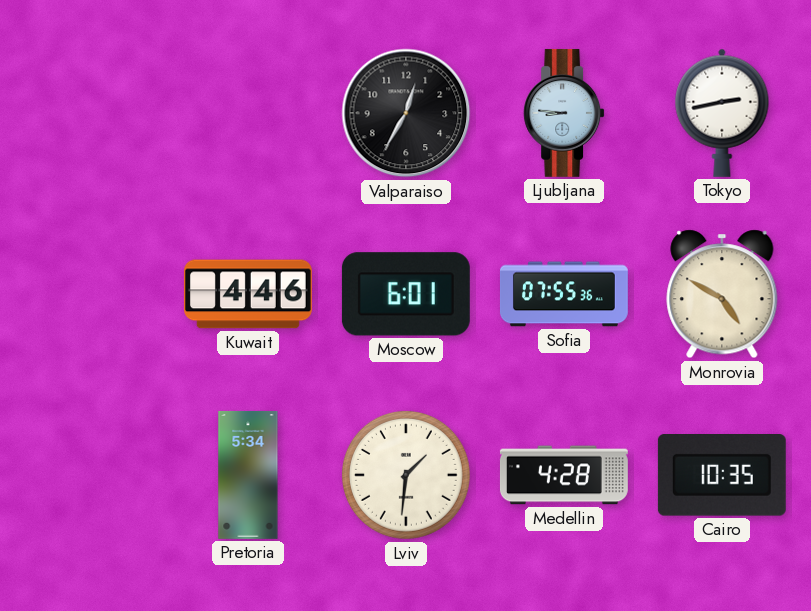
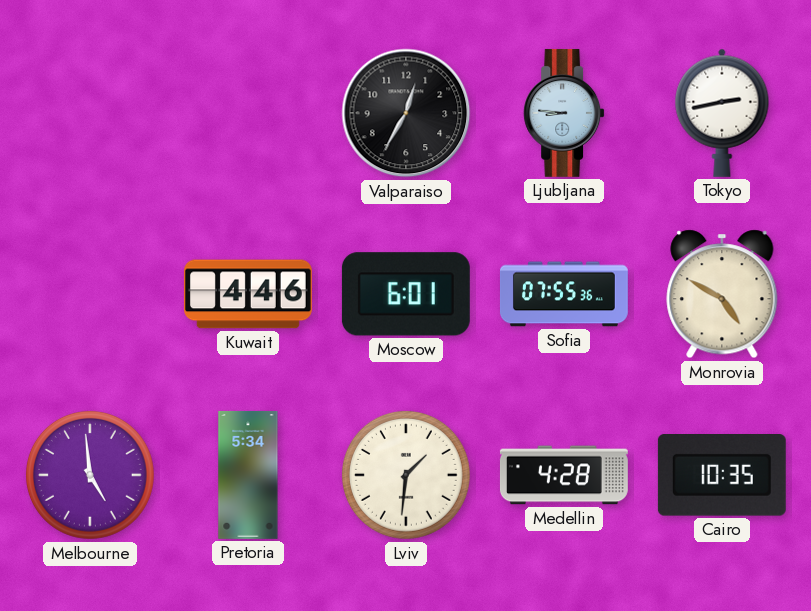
Melbourne: none -> 4:59
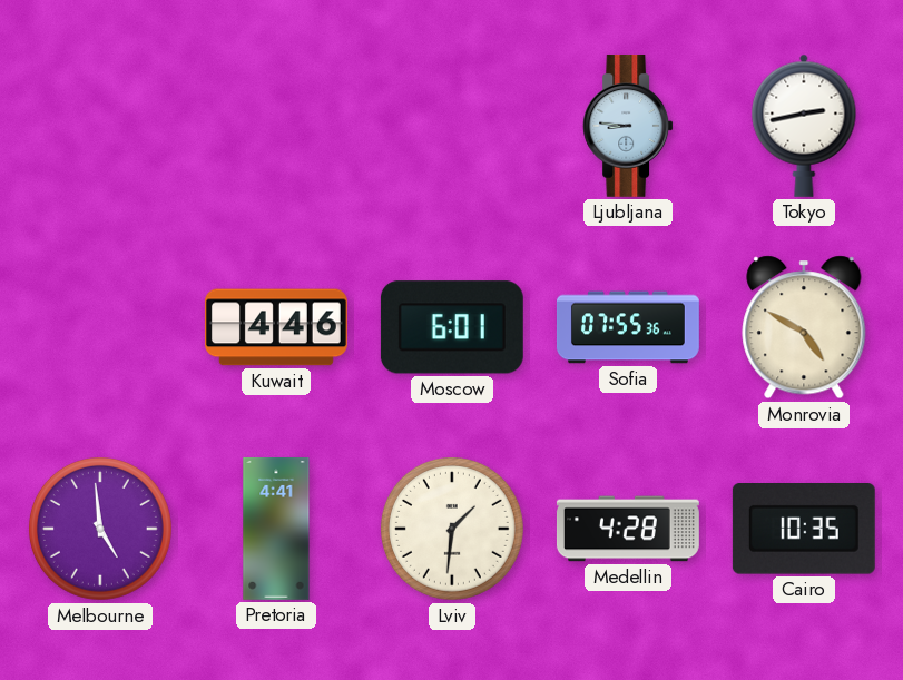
Valparaiso: 12:35 -> none
Pretoria: 5:34 -> 4:41
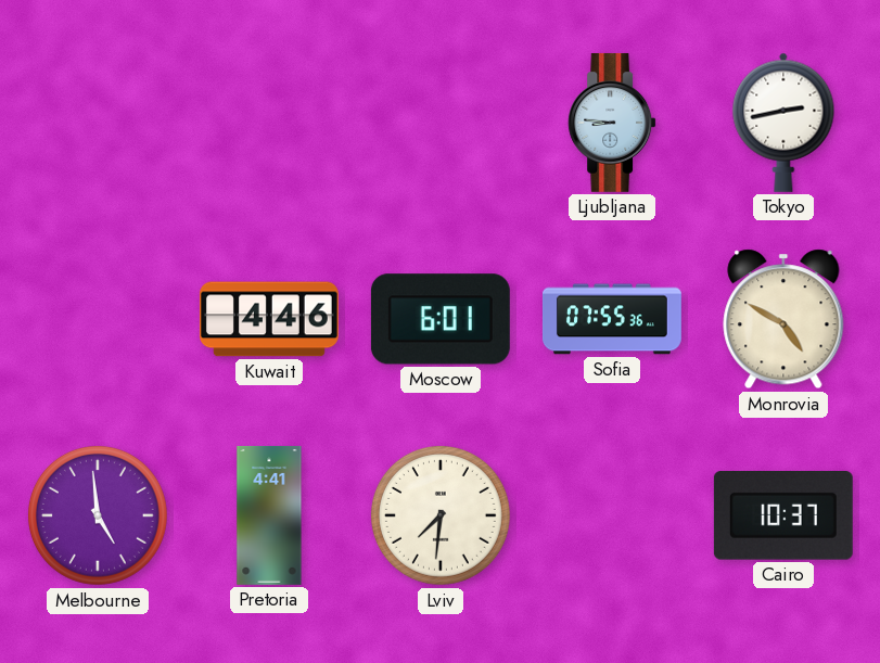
Lviv: 1:31 -> 7:31
Medellin: 4:28 -> none
Cairo: 10:35 -> 10:37
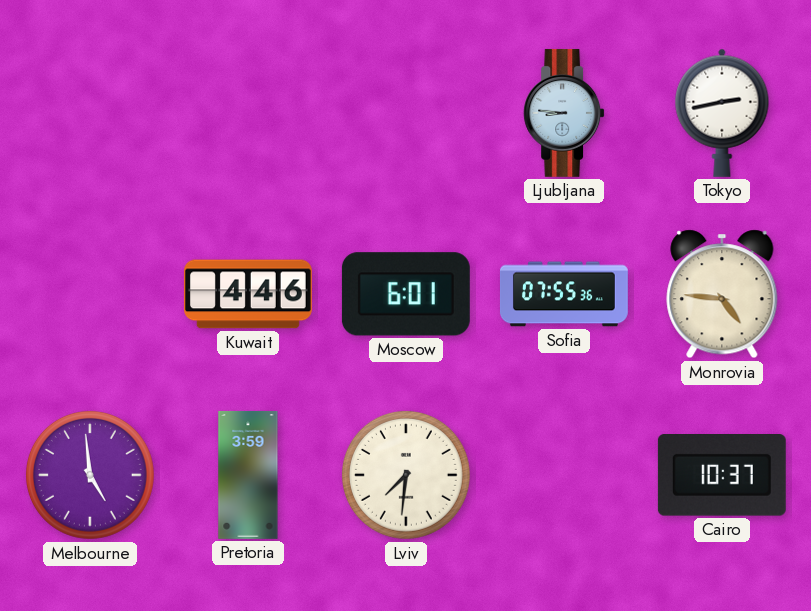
Monrovia: 4:50 -> 4:46
Pretoria: 4:41 -> 3:59
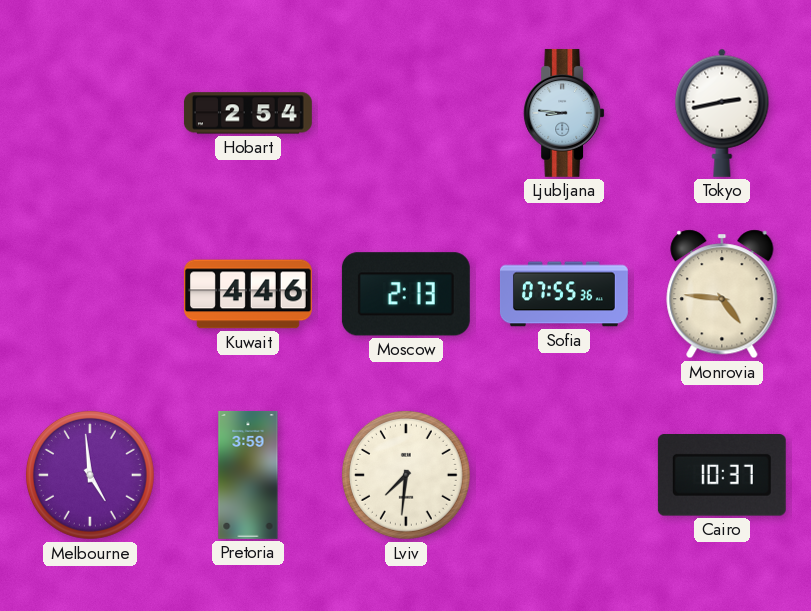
Hobart: none -> 2:54
Moscow: 6:01 -> 2:13
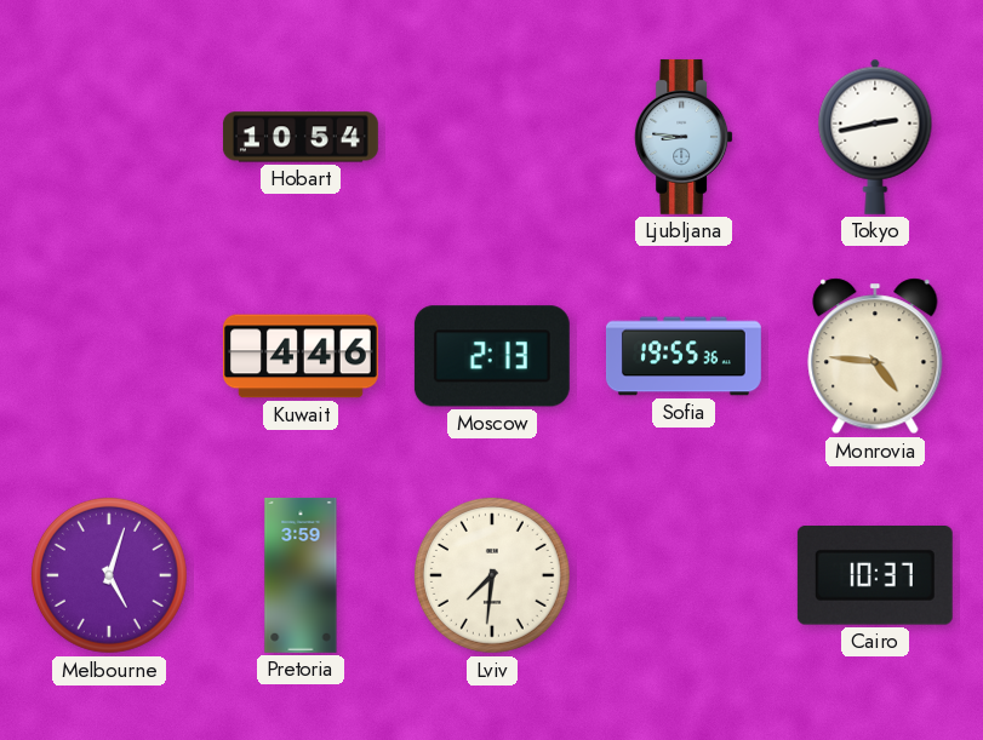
Hobart: 2:54 -> 10:54
Sofia: 07:55 -> 19:55
Melbourne: 4:59 -> 5:03
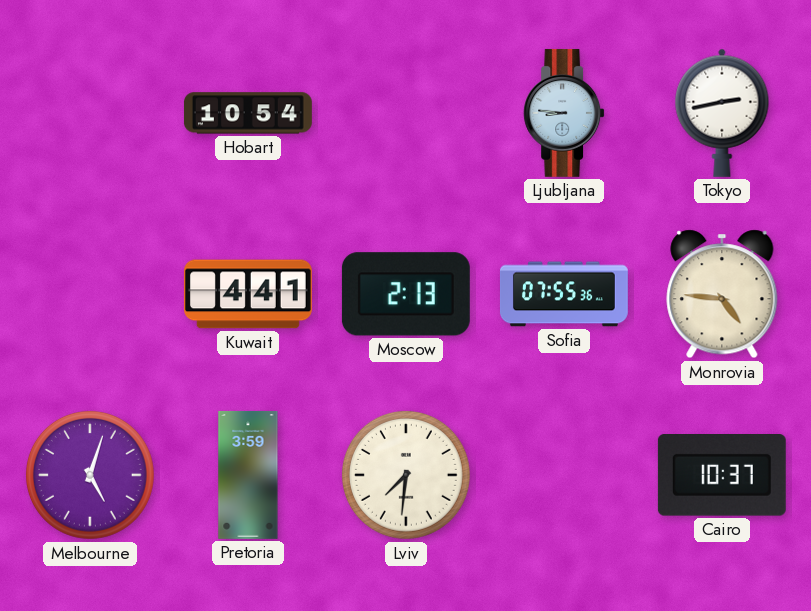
Kuwait: 4:46 -> 4:41
Sofia: 19:55 -> 07:55
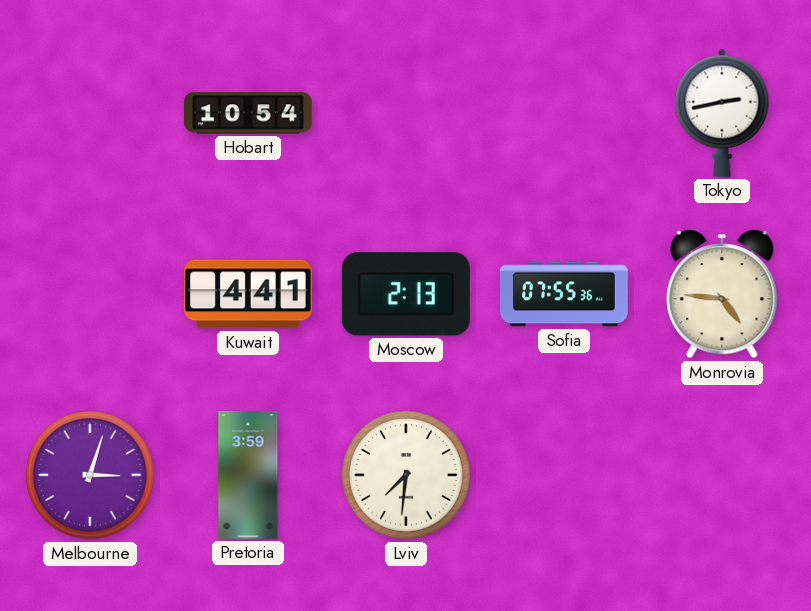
Ljubljana: 8:46 -> none
Melbourne: 5:03 -> 3:03
Cairo: 10:37 -> none
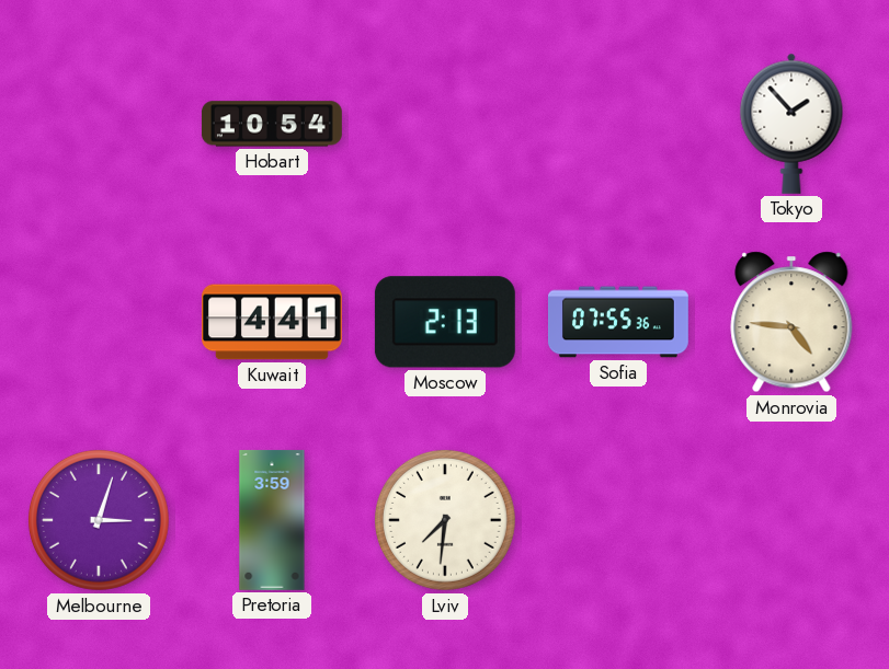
Tokyo: 2:43 -> 1:53
